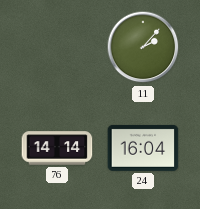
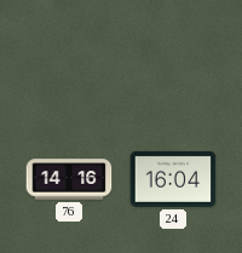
11: 2:07 -> none
76: 14:14 -> 14:16
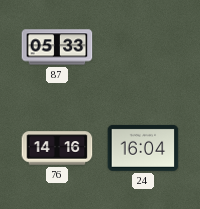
87: none -> 05:33
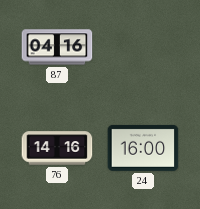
87: 05:33 -> 04:16
24: 16:04 -> 16:00
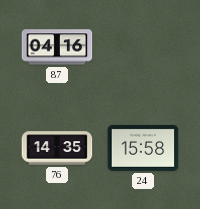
76: 14:16 -> 14:35
24: 16:00 -> 15:58
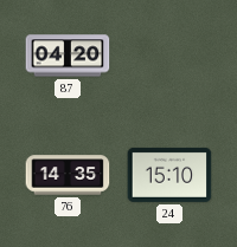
87: 04:16 -> 04:20
24: 15:58 -> 15:10
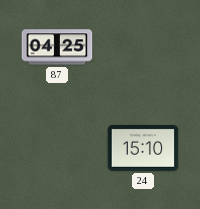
87: 04:20 -> 04:25
76: 14:35 -> none
